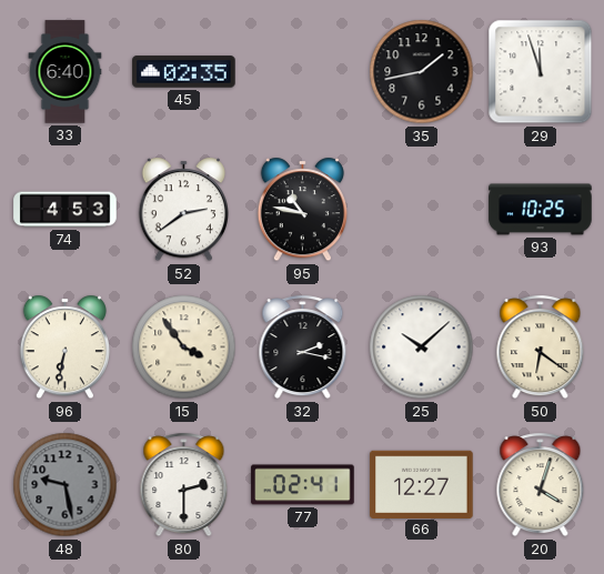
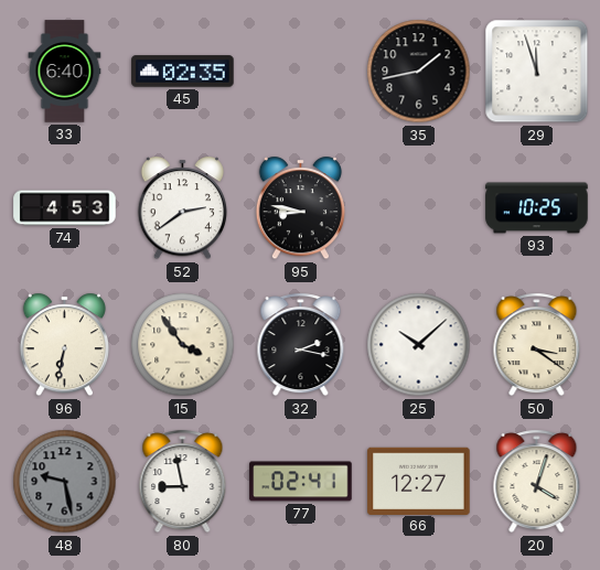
95: 10:47 -> 8:47
50: 6:21 -> 3:21
80: 2:30 -> 8:58
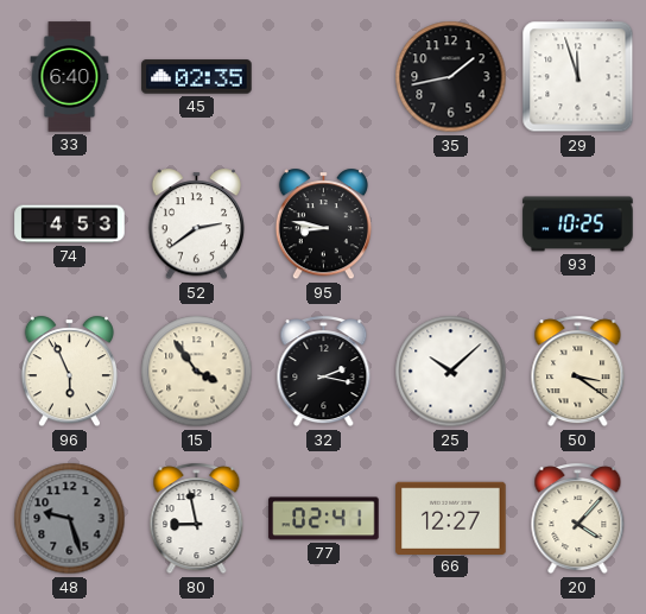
96: 6:32 -> 5:56
48: 9:28 -> 9:27
20: 4:03 -> 4:07
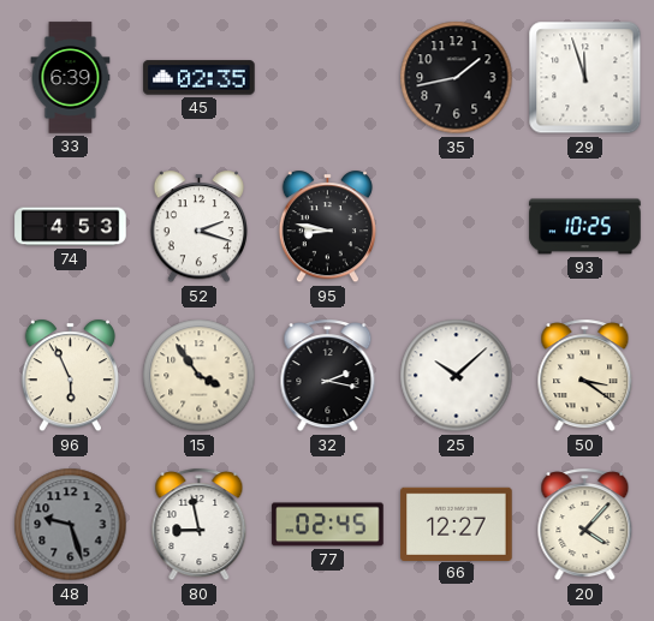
33: 6:40 -> 6:39
52: 2:39 -> 2:18
77: 02:41 -> 02:45
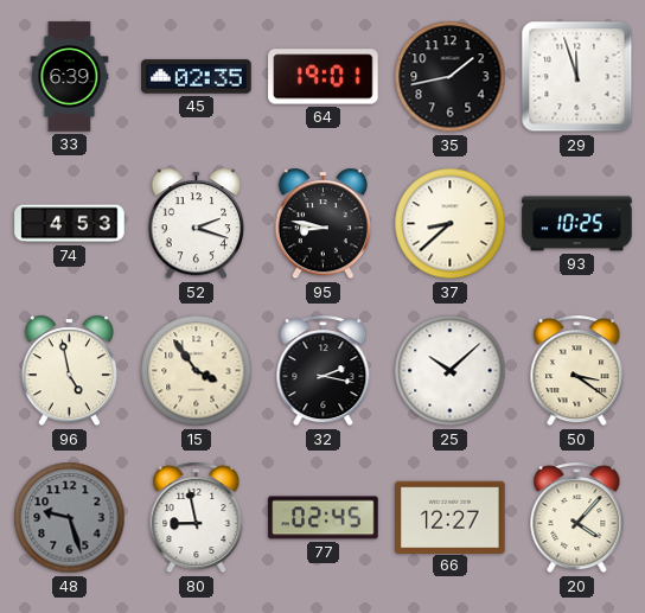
64: none -> 19:01
37: none -> 8:38
96: 5:56 -> 4:58
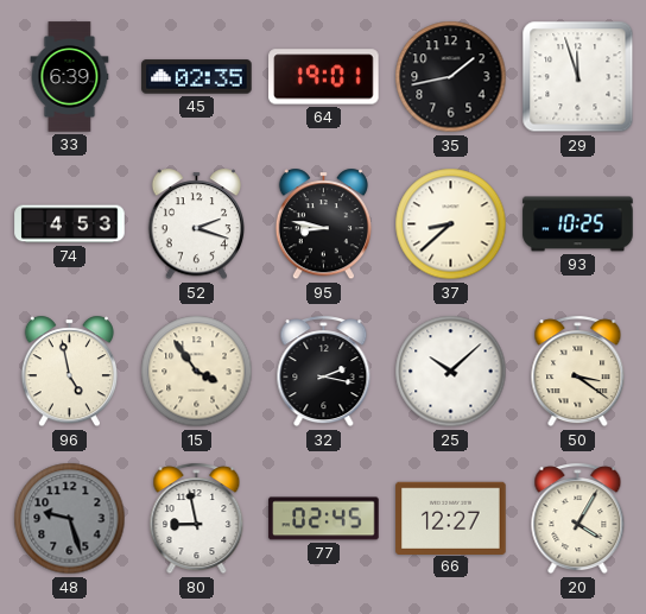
20: 4:07 -> 4:05
